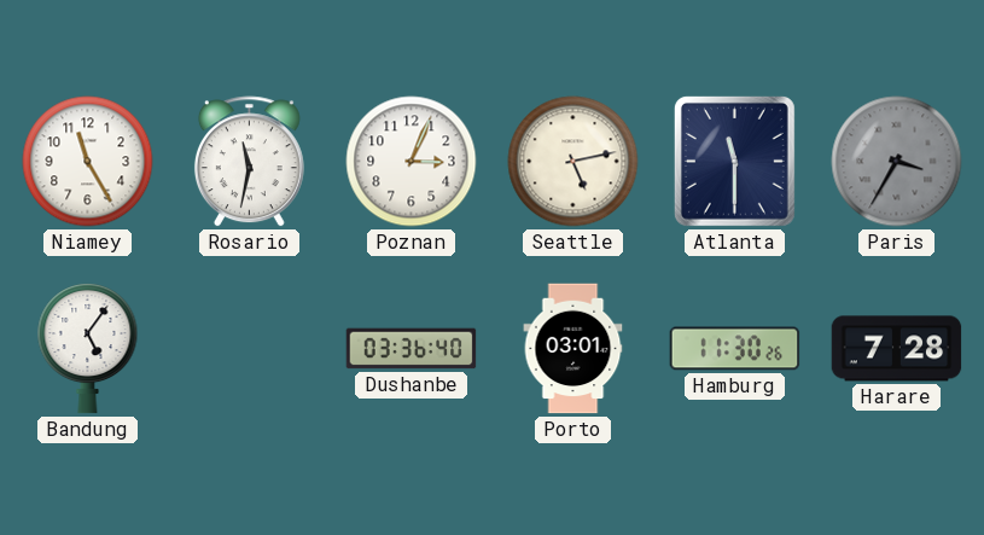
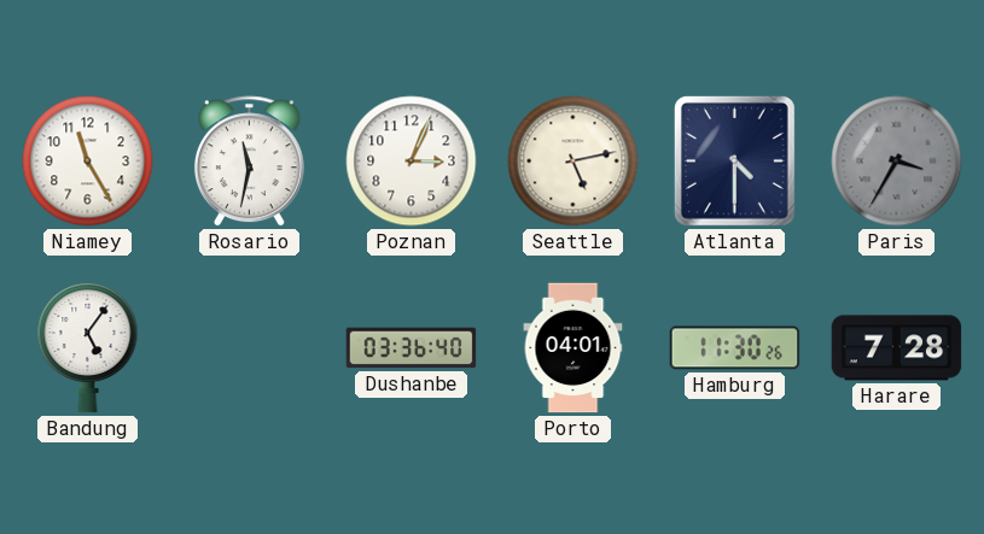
Atlanta: 11:30 -> 4:30
Porto: 03:01 -> 04:01
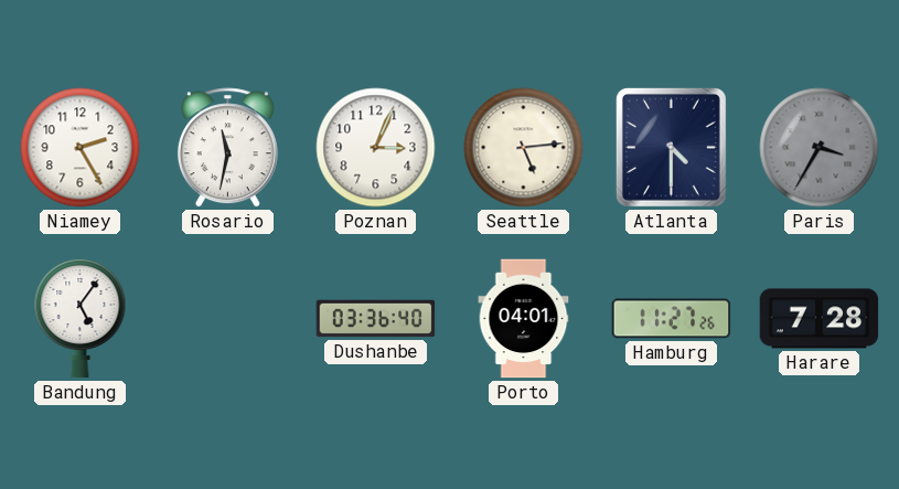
Niamey: 11:25 -> 2:25
Seattle: 5:13 -> 5:14
Hamburg: 11:30 -> 11:27
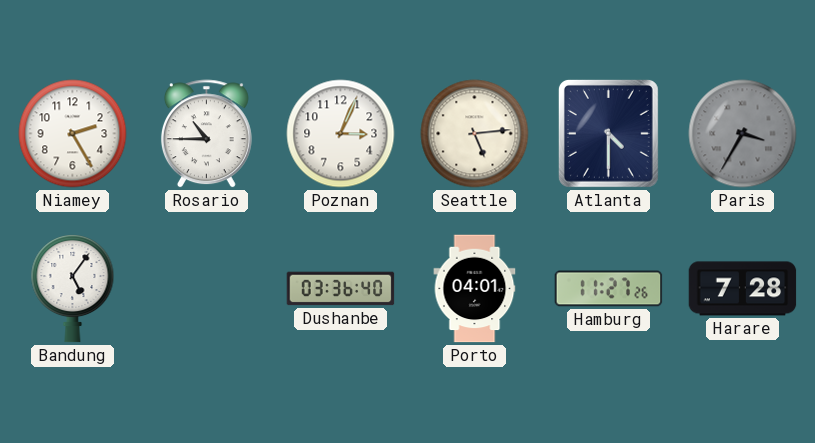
Rosario: 11:32 -> 10:45
